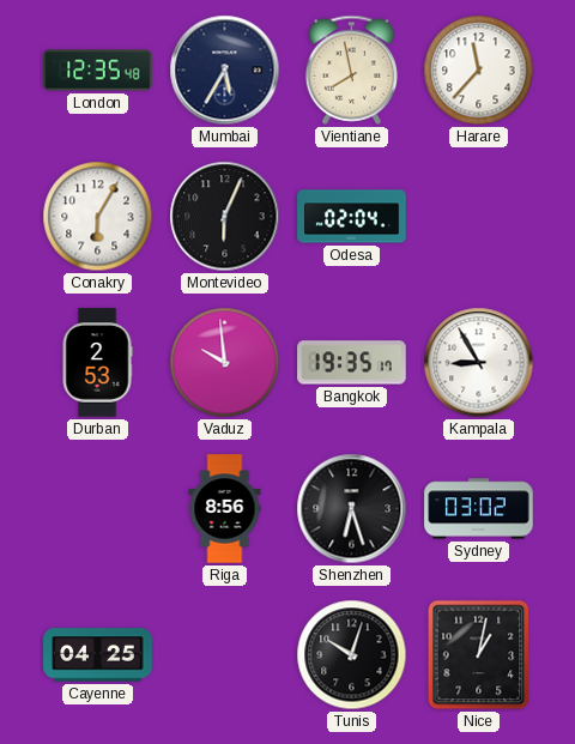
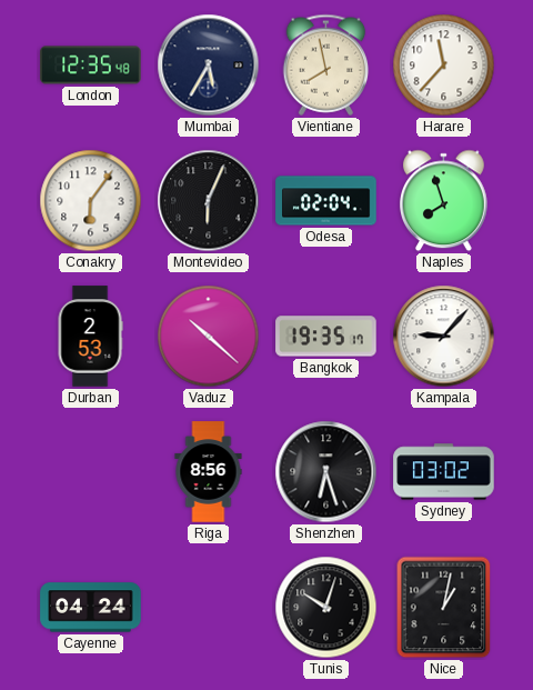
Conakry: 6:05 -> 6:06
Naples: none -> 7:57
Vaduz: 9:59 -> 10:22
Kampala: 8:55 -> 9:07
Cayenne: 04:25 -> 04:24
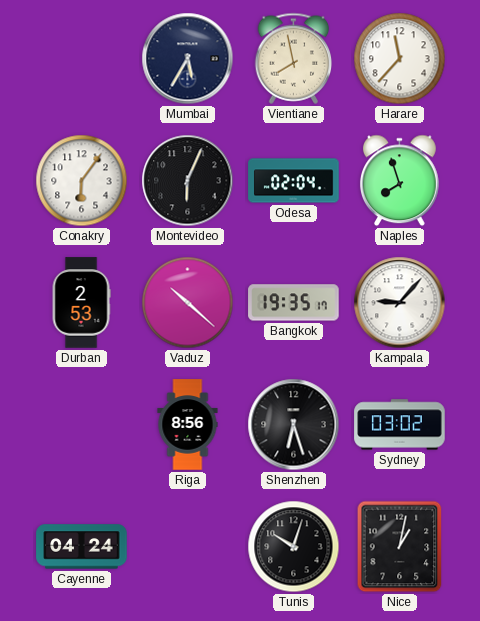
London: 12:35 -> none
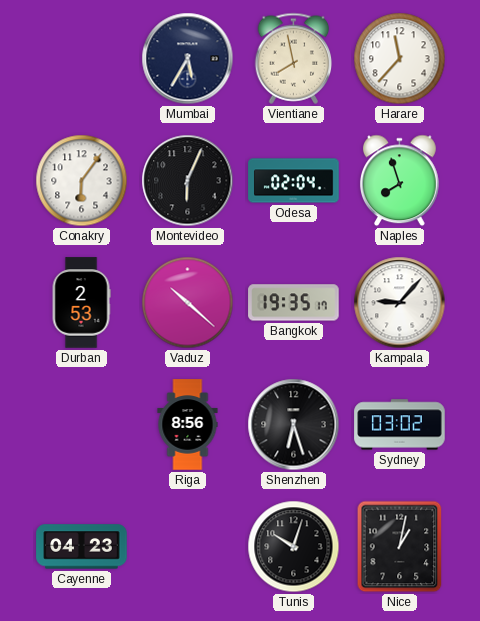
Cayenne: 04:24 -> 04:23
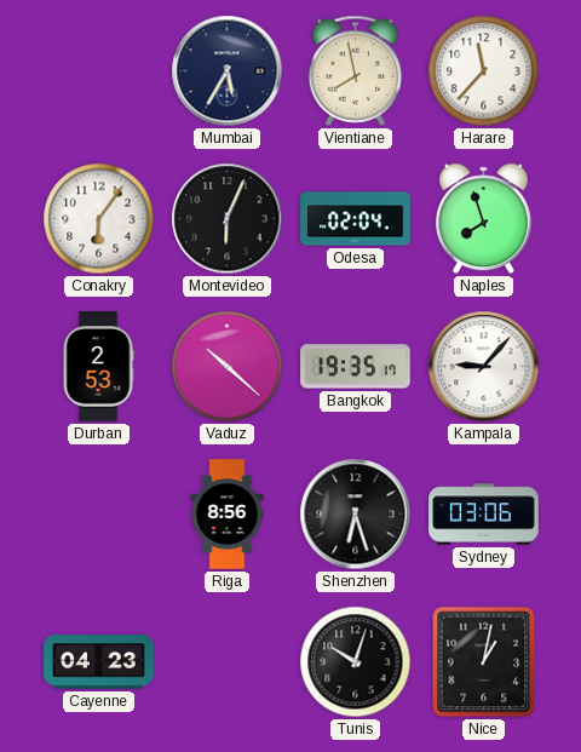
Sydney: 03:02 -> 03:06
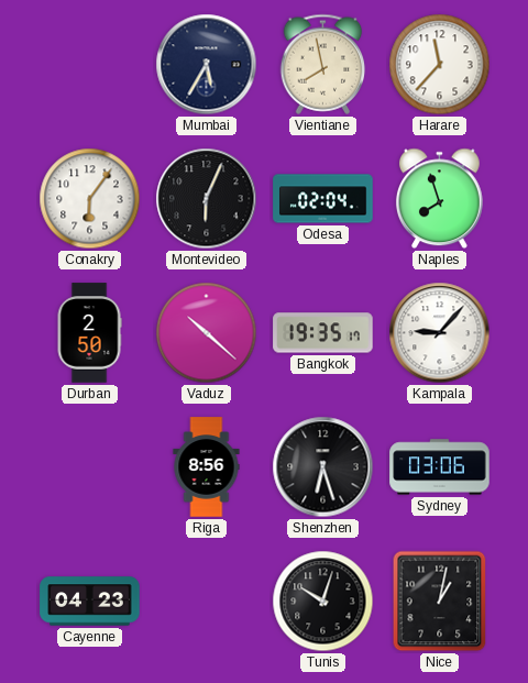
Durban: 2:53 -> 2:50
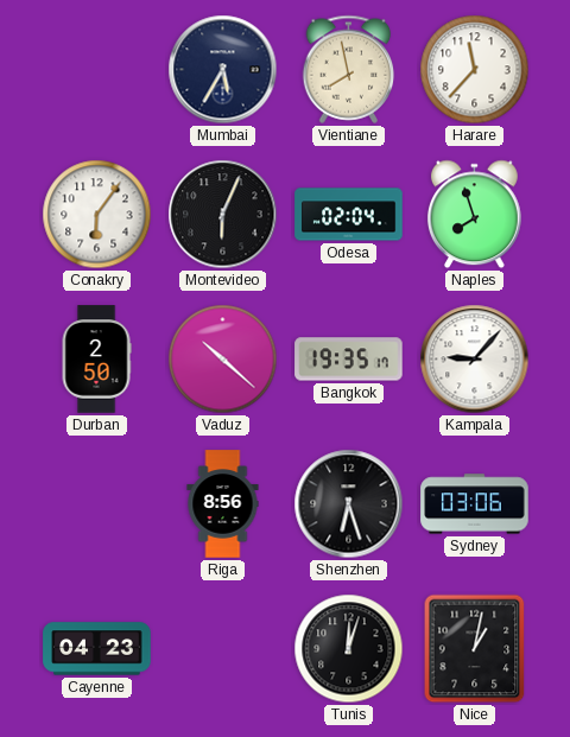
Tunis: 10:03 -> 12:03
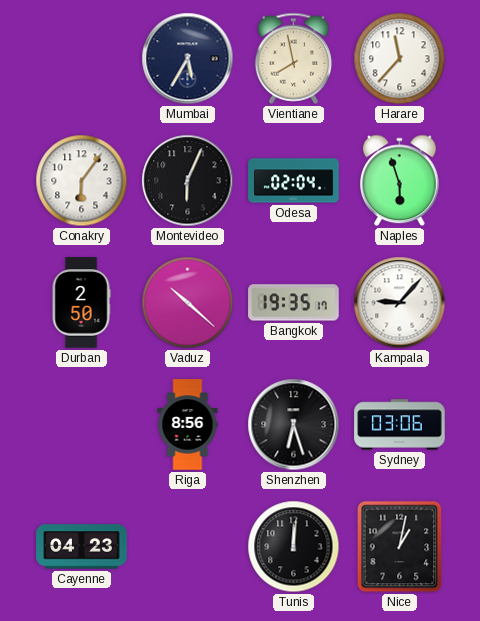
Naples: 7:57 -> 5:57
Tunis: 12:03 -> 12:01
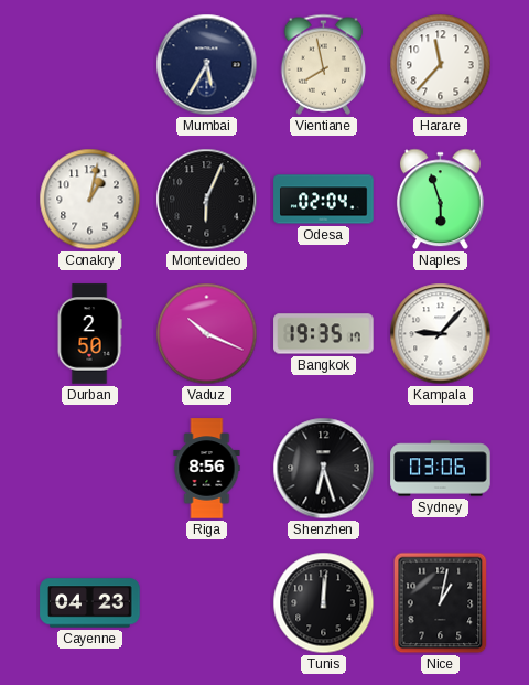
Conakry: 6:06 -> 1:02
Vaduz: 10:22 -> 10:19
